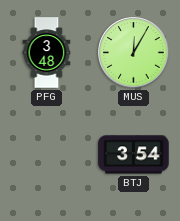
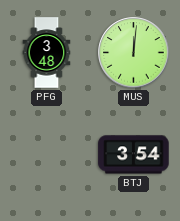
MUS: 12:05 -> 12:01
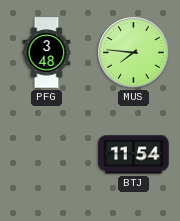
MUS: 12:01 -> 7:46
BTJ: 3:54 -> 11:54
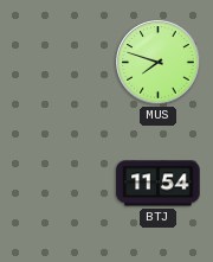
PFG: 3:48 -> none
MUS: 7:46 -> 7:48
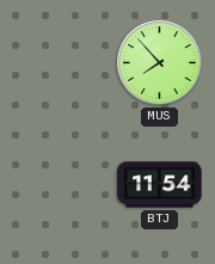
MUS: 7:48 -> 7:53
